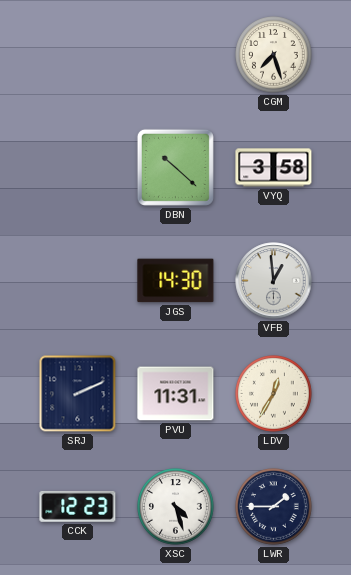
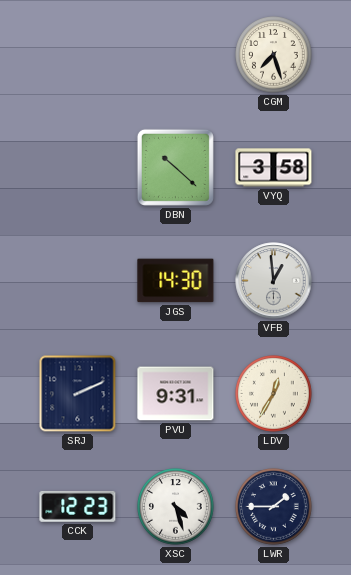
PVU: 11:31 -> 9:31
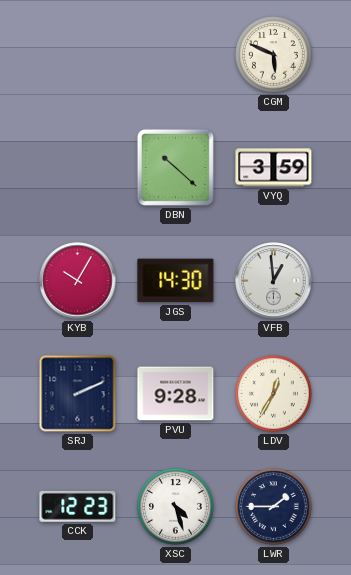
CGM: 7:27 -> 5:49
VYQ: 3:58 -> 3:59
KYB: none -> 10:05
PVU: 9:31 -> 9:28
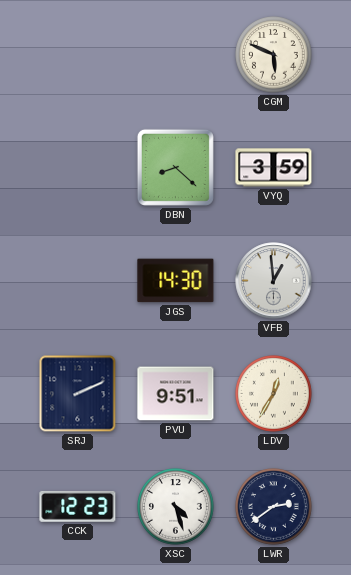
DBN: 10:22 -> 8:22
KYB: 10:05 -> none
PVU: 9:28 -> 9:51
LWR: 1:45 -> 2:39
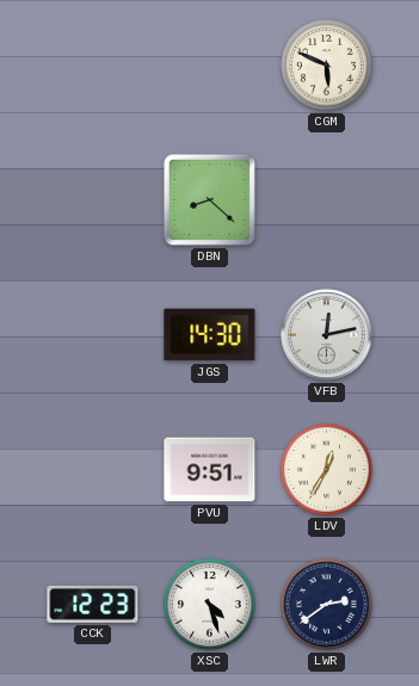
VYQ: 3:59 -> none
VFB: 12:59 -> 12:13
SRJ: 2:11 -> none
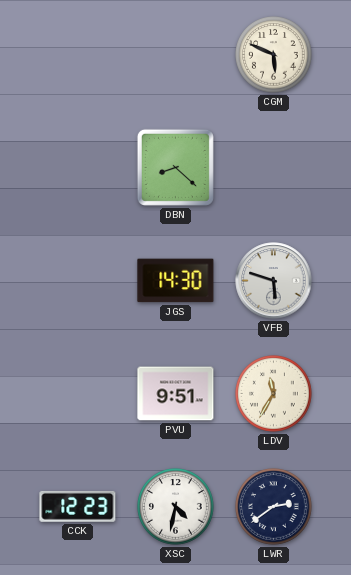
VFB: 12:13 -> 5:48
LDV: 12:35 -> 11:35
XSC: 4:27 -> 4:32
